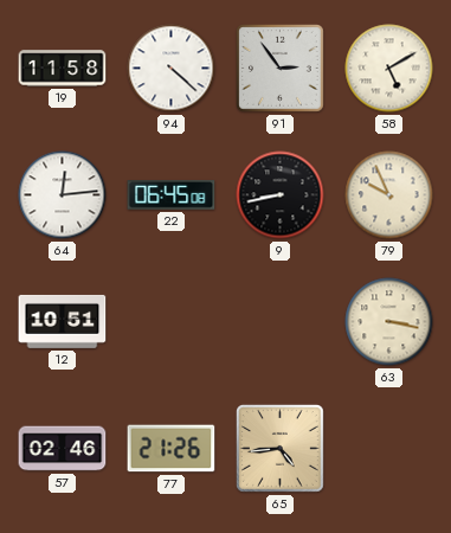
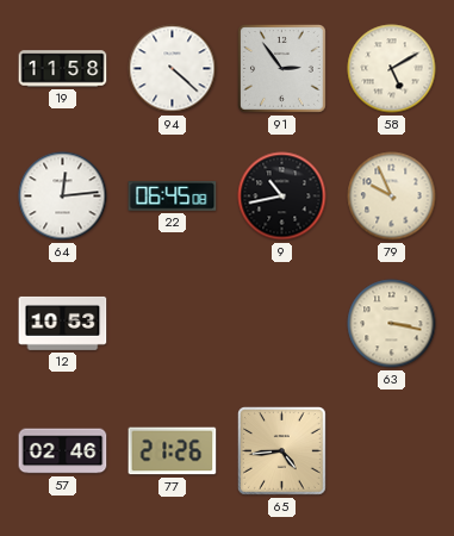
9: 8:43 -> 10:43
12: 10:51 -> 10:53
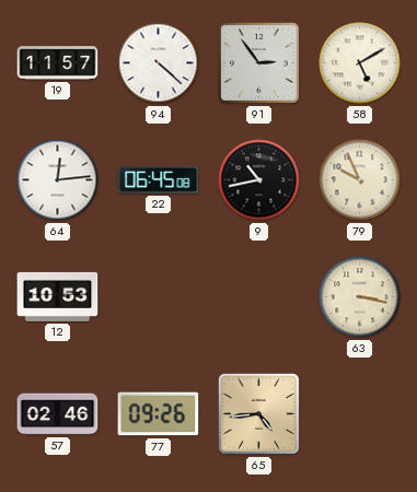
19: 11:58 -> 11:57
77: 21:26 -> 09:26
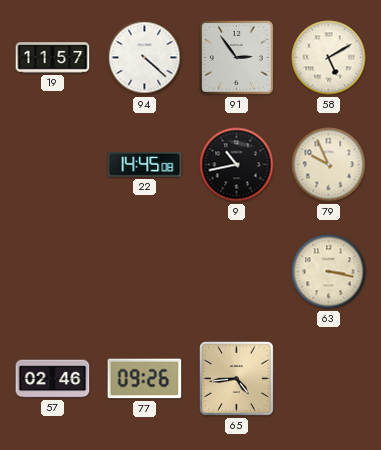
64: 12:14 -> none
22: 06:45 -> 14:45
12: 10:53 -> none
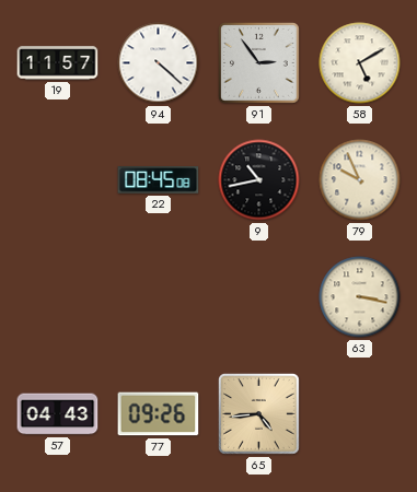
22: 14:45 -> 08:45
57: 02:46 -> 04:43
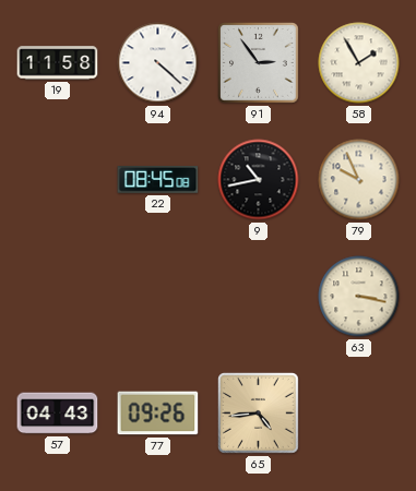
19: 11:57 -> 11:58
58: 5:10 -> 1:55
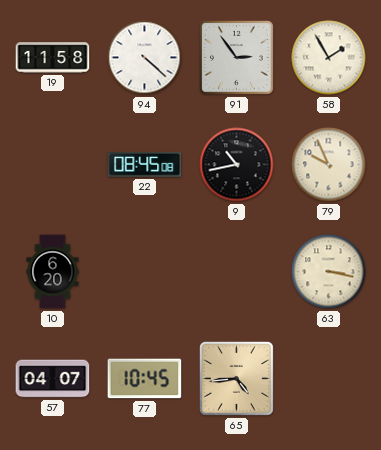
10: none -> 6:20
57: 04:43 -> 04:07
77: 09:26 -> 10:45
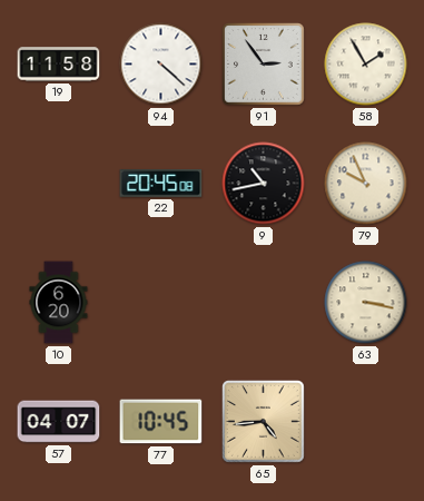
22: 08:45 -> 20:45
